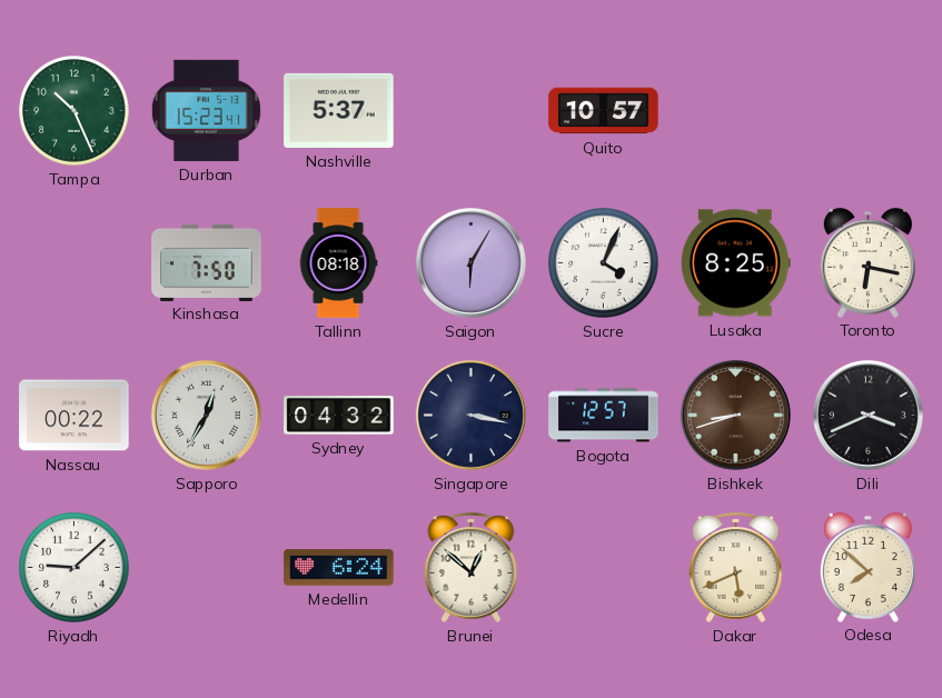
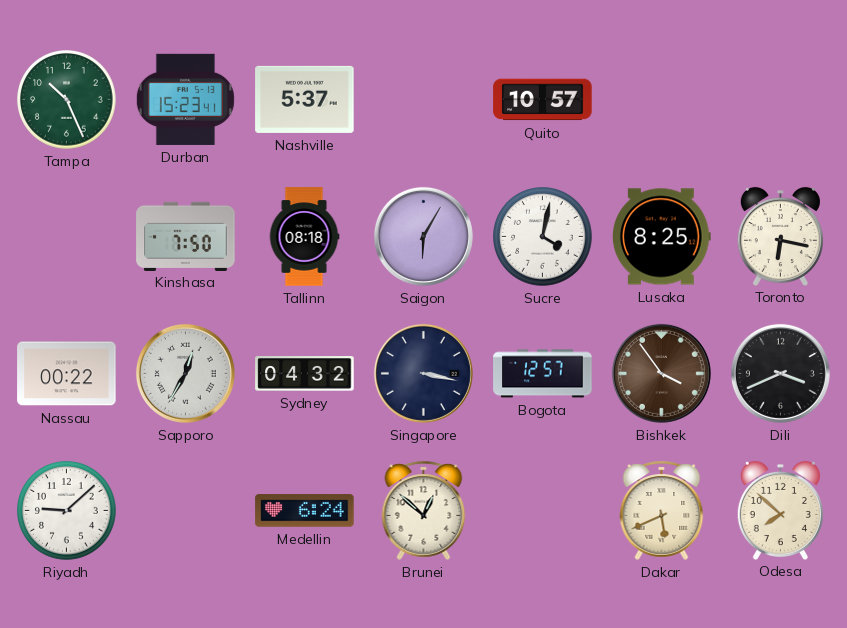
Sucre: 4:04 -> 4:02
Bishkek: 8:42 -> 3:54
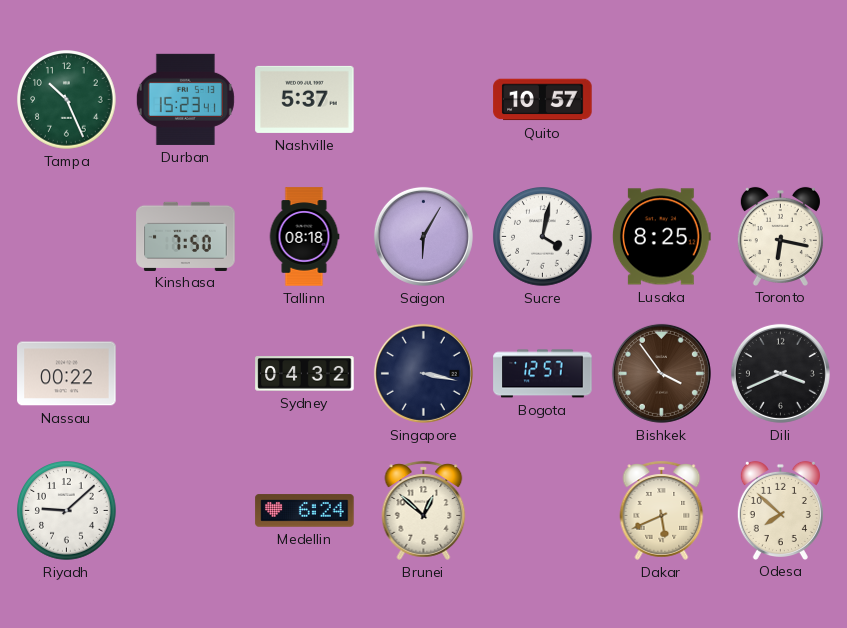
Sapporo: 12:35 -> none
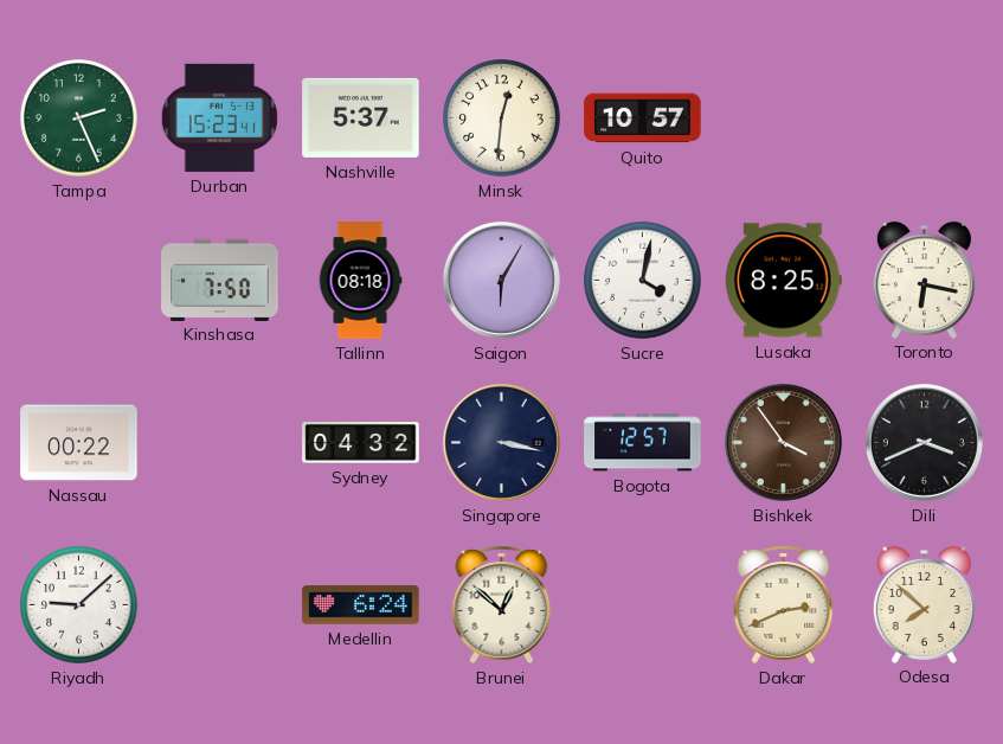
Tampa: 10:26 -> 2:26
Minsk: none -> 12:31
Dakar: 5:41 -> 2:41
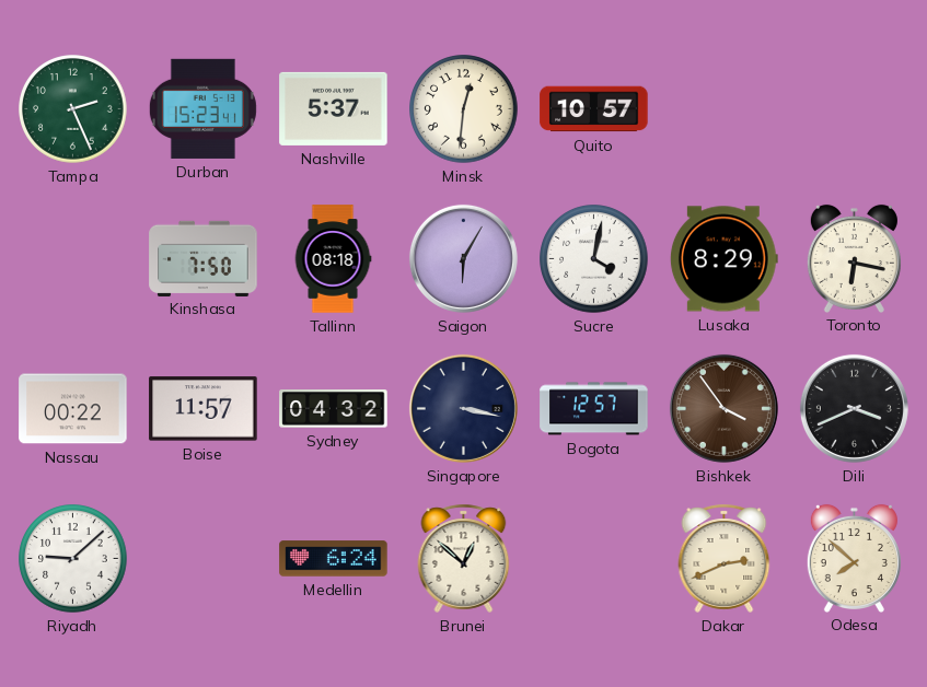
Lusaka: 8:25 -> 8:29
Boise: none -> 11:57
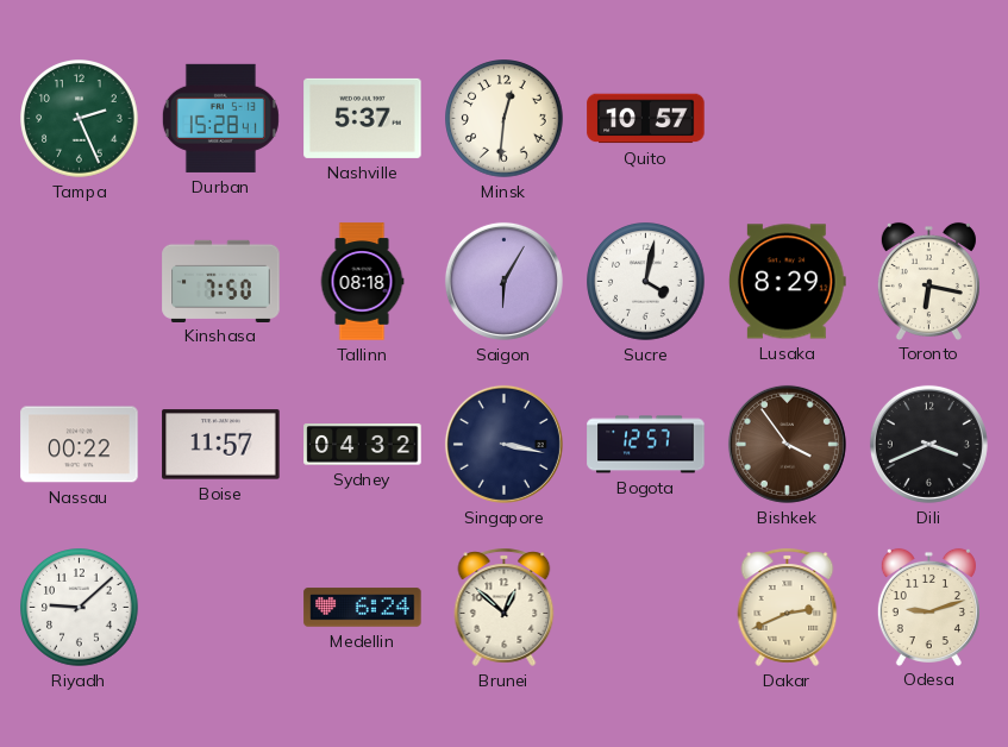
Durban: 15:23 -> 15:28
Odesa: 7:52 -> 9:12
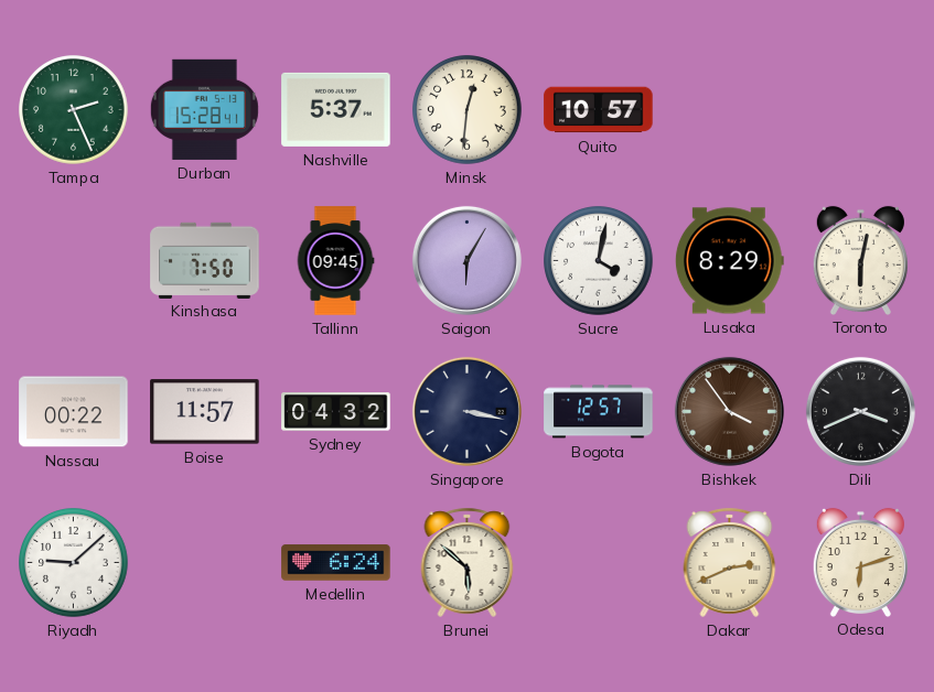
Tallinn: 08:18 -> 09:45
Toronto: 6:17 -> 6:02
Brunei: 12:52 -> 5:52
Odesa: 9:12 -> 6:12
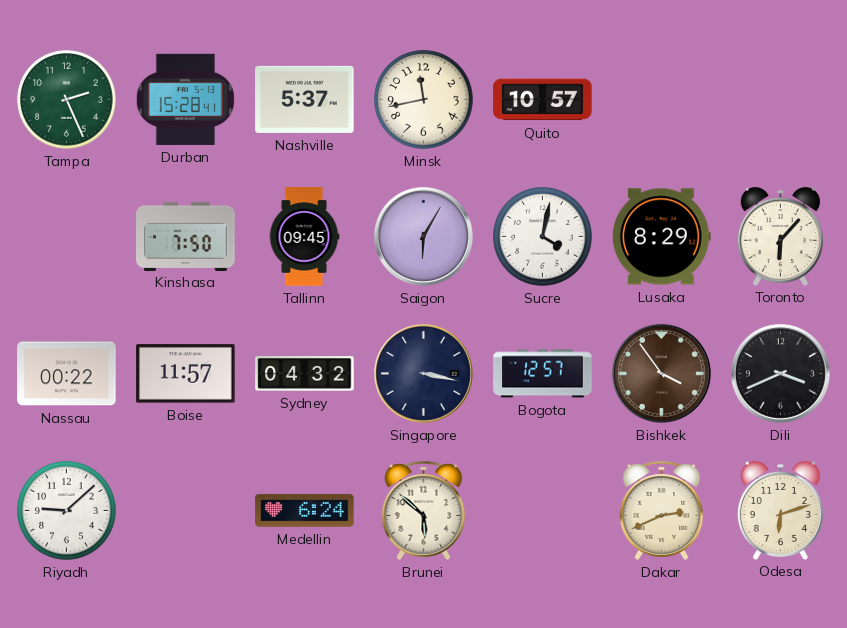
Minsk: 12:31 -> 11:43
Toronto: 6:02 -> 6:07
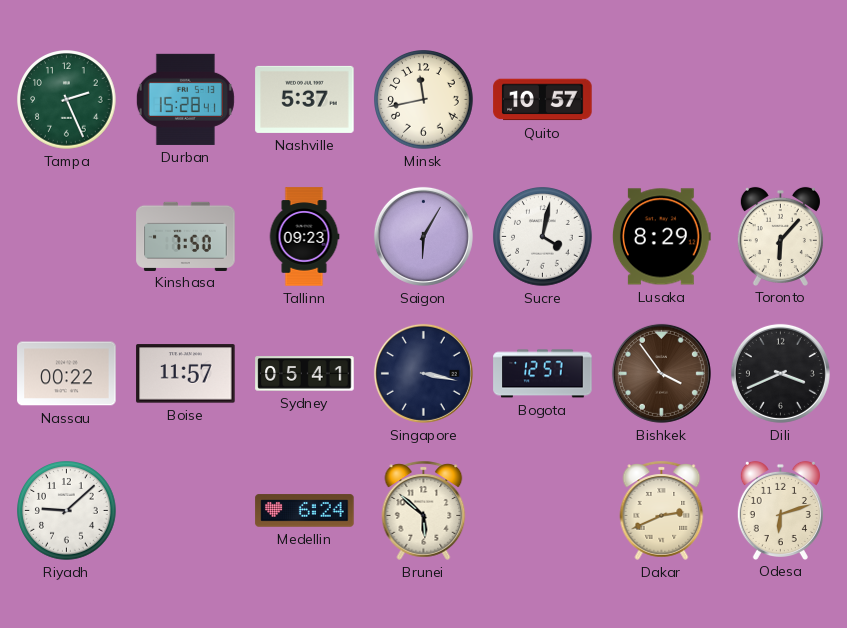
Tallinn: 09:45 -> 09:23
Sydney: 04:32 -> 05:41
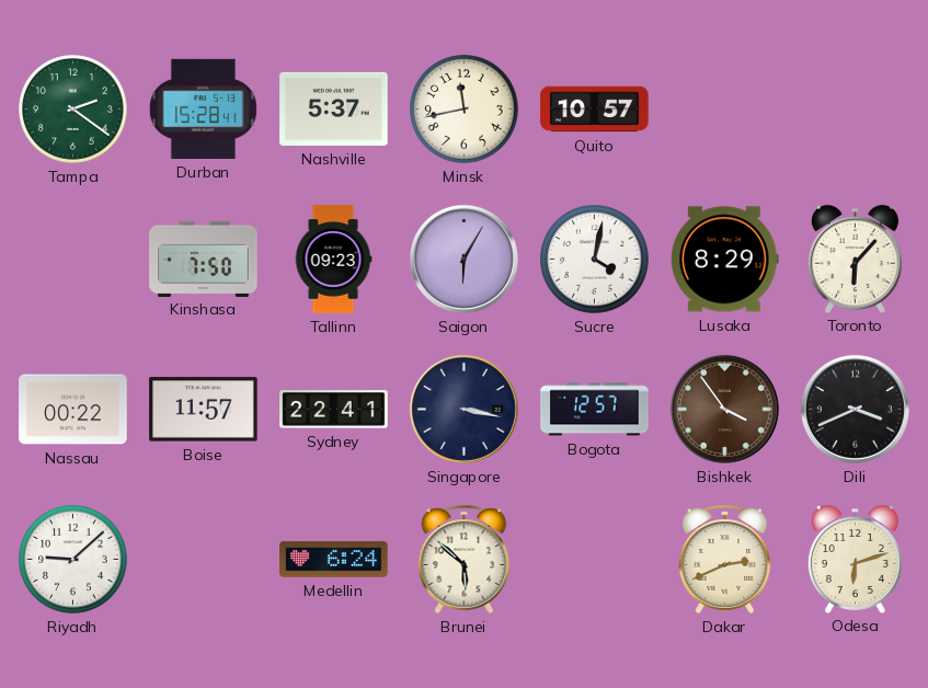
Tampa: 2:26 -> 2:21
Sydney: 05:41 -> 22:41
